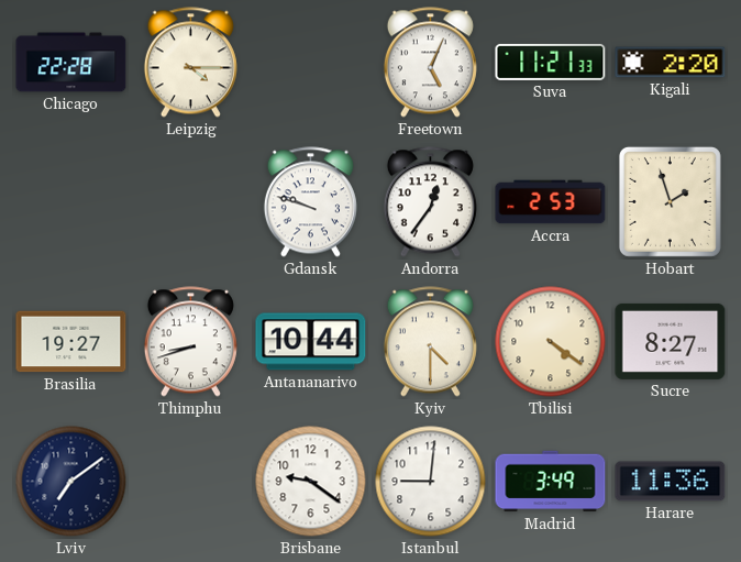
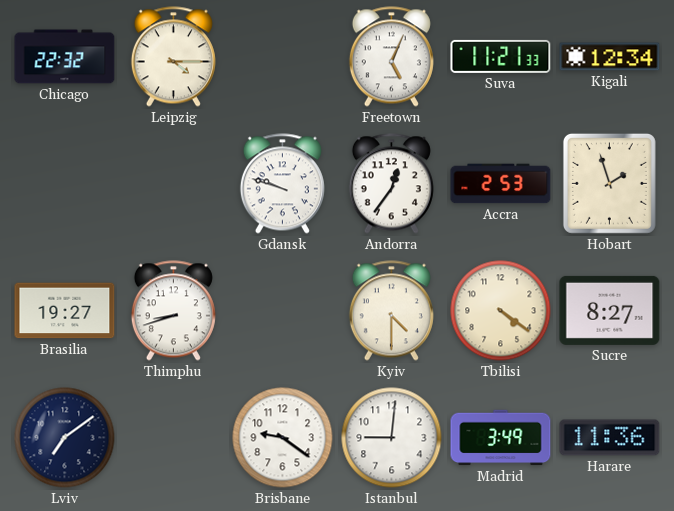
Chicago: 22:28 -> 22:32
Kigali: 2:20 -> 12:34
Antananarivo: 10:44 -> none
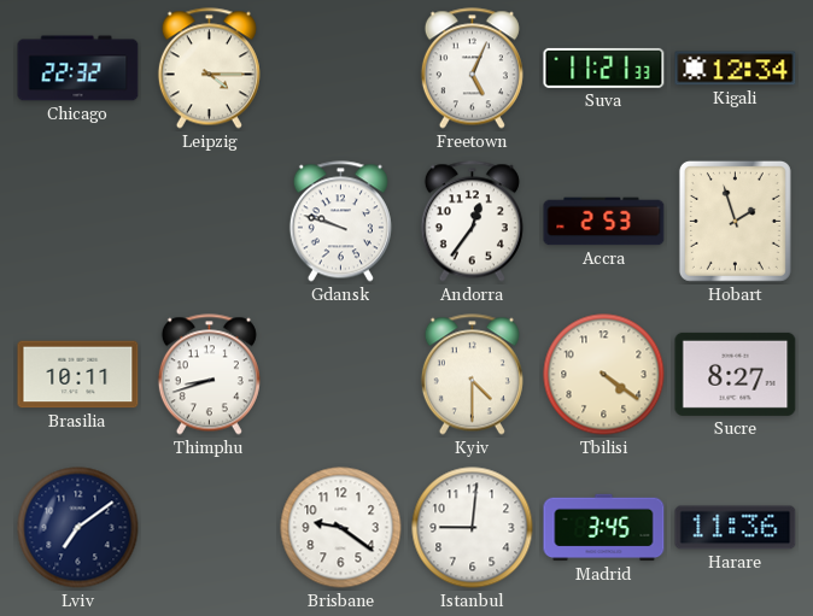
Brasilia: 19:27 -> 10:11
Madrid: 3:49 -> 3:45
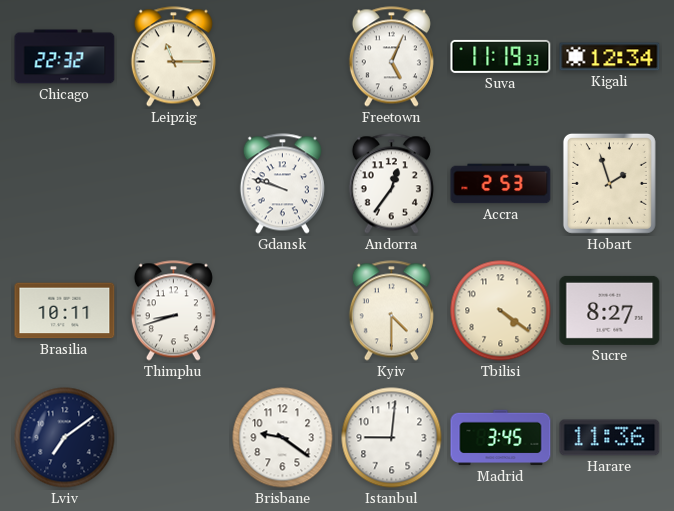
Leipzig: 4:15 -> 11:15
Suva: 11:21 -> 11:19
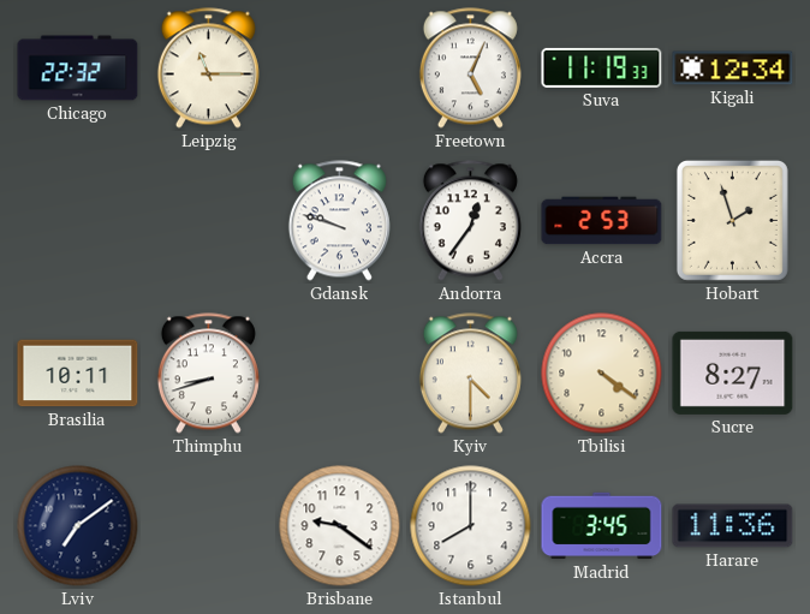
Istanbul: 9:01 -> 8:00
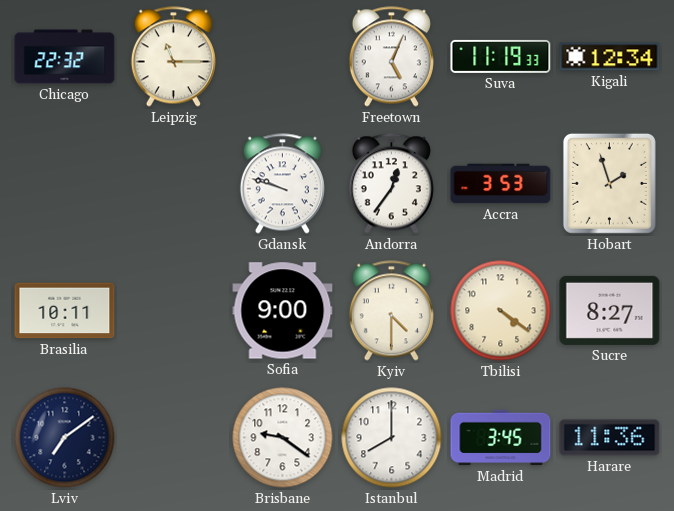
Accra: 2:53 -> 3:53
Thimphu: 8:42 -> none
Sofia: none -> 9:00
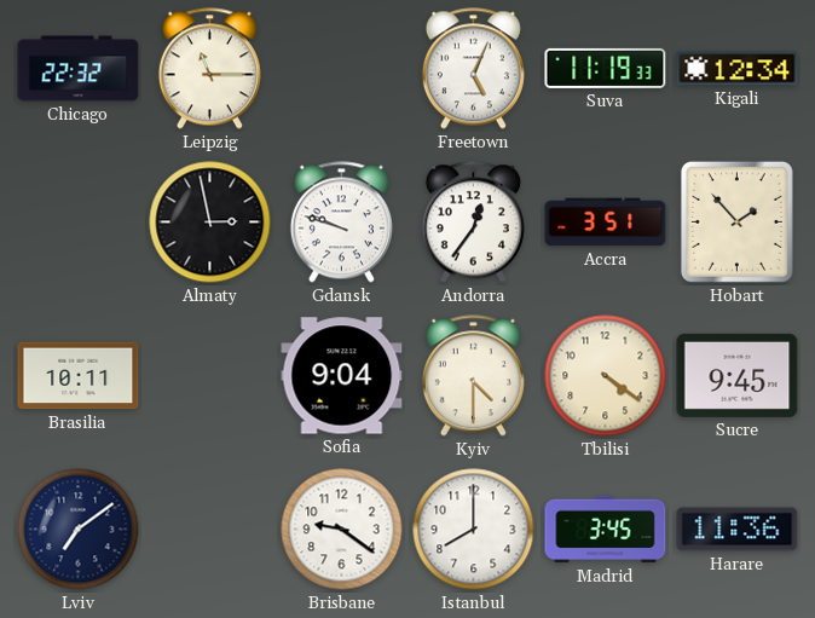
Almaty: none -> 2:58
Accra: 3:53 -> 3:51
Hobart: 1:57 -> 1:53
Sofia: 9:00 -> 9:04
Sucre: 8:27 -> 9:45
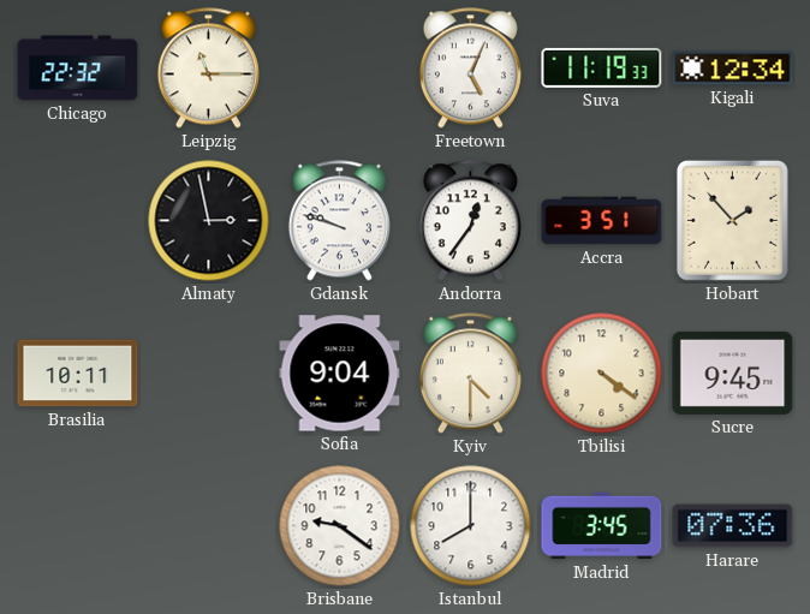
Lviv: 7:09 -> none
Harare: 11:36 -> 07:36
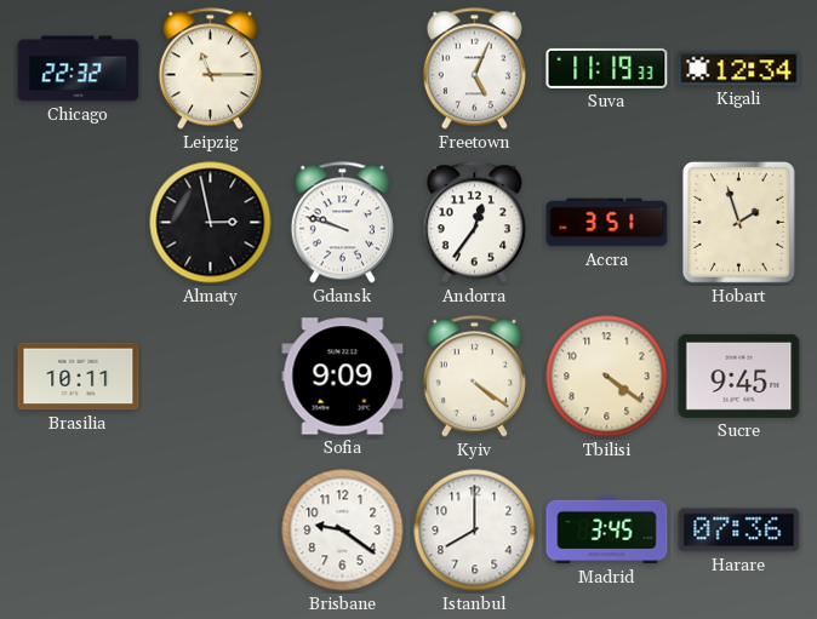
Hobart: 1:53 -> 1:57
Sofia: 9:04 -> 9:09
Kyiv: 4:30 -> 4:21
